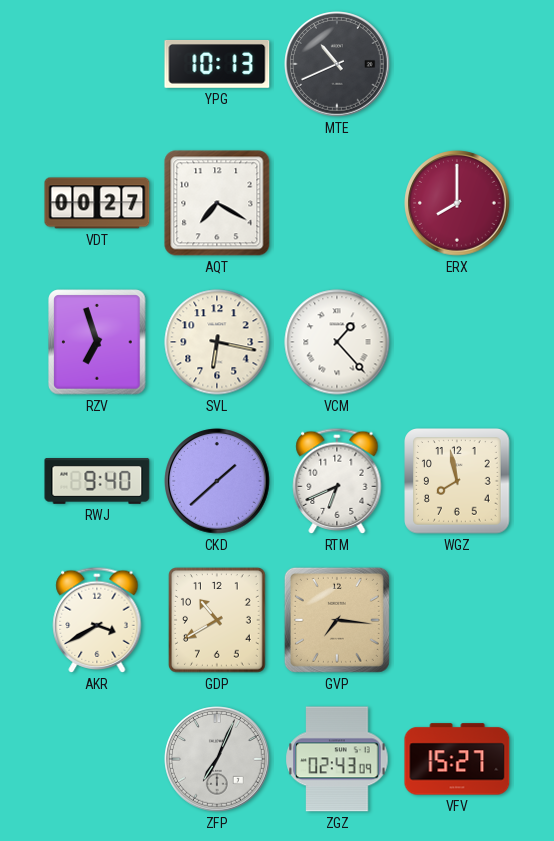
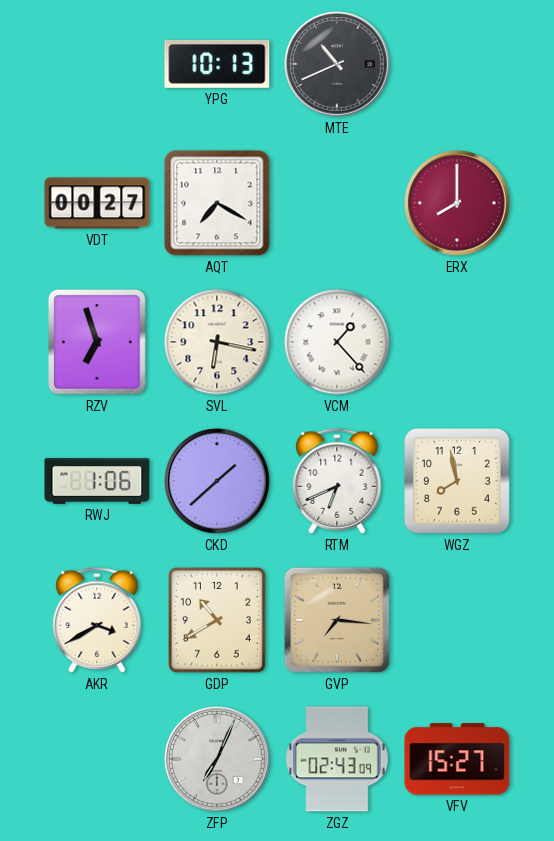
RWJ: 9:40 -> 1:06
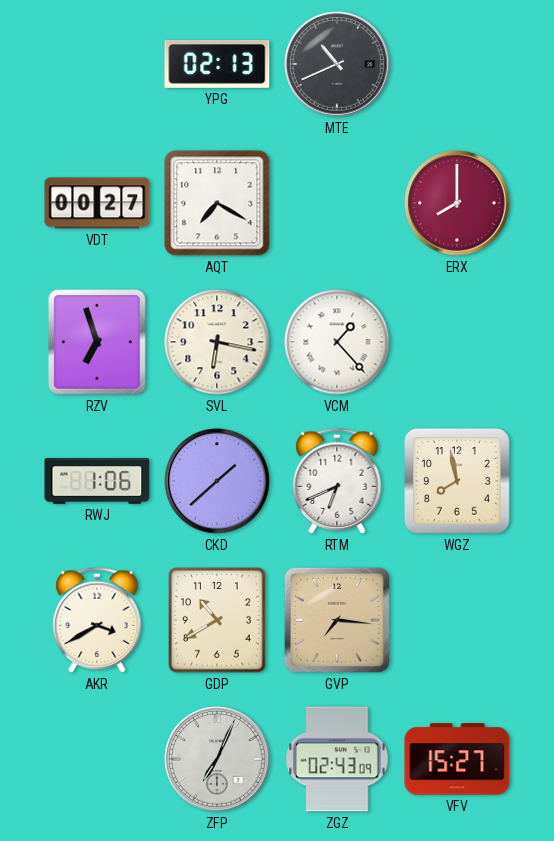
YPG: 10:13 -> 02:13
